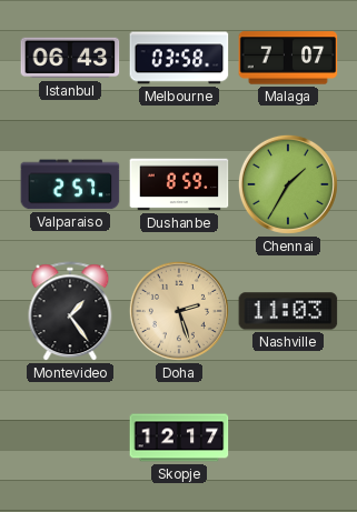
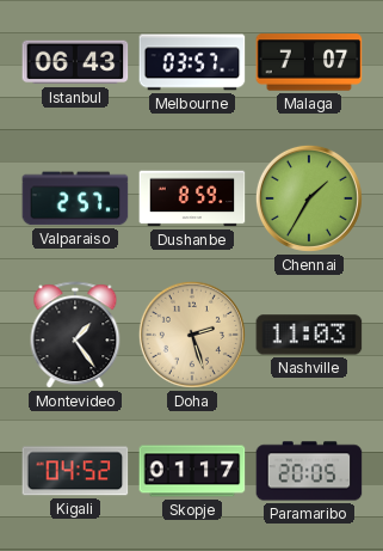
Melbourne: 03:58 -> 03:57
Kigali: none -> 04:52
Skopje: 12:17 -> 01:17
Paramaribo: none -> 20:05
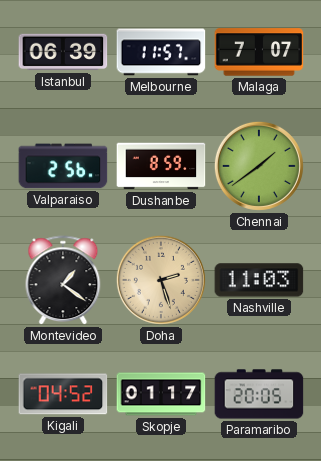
Istanbul: 06:43 -> 06:39
Melbourne: 03:57 -> 11:57
Valparaiso: 2:57 -> 2:56
Chennai: 1:35 -> 1:39
Montevideo: 1:24 -> 1:21
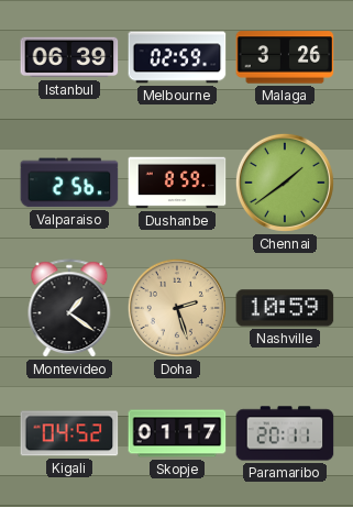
Melbourne: 11:57 -> 02:59
Malaga: 7:07 -> 3:26
Nashville: 11:03 -> 10:59
Paramaribo: 20:05 -> 20:11
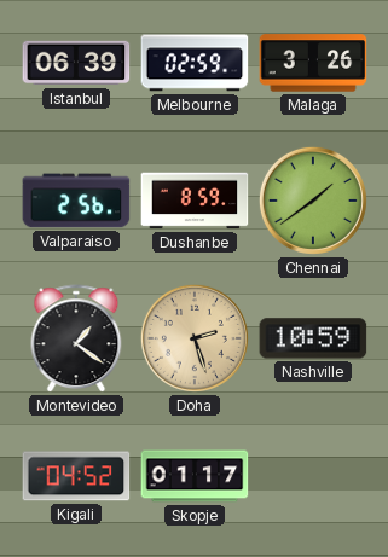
Paramaribo: 20:11 -> none
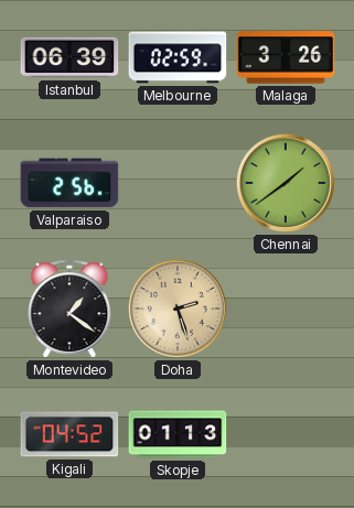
Dushanbe: 8:59 -> none
Nashville: 10:59 -> none
Skopje: 01:17 -> 01:13
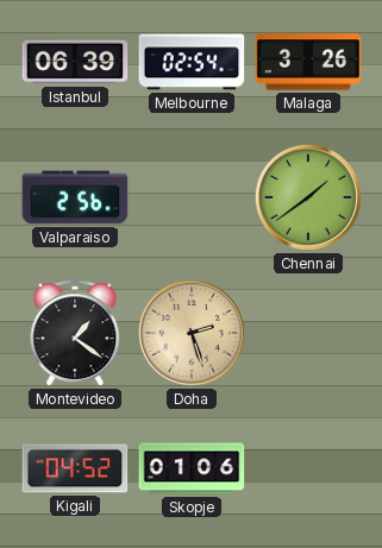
Melbourne: 02:59 -> 02:54
Skopje: 01:13 -> 01:06
